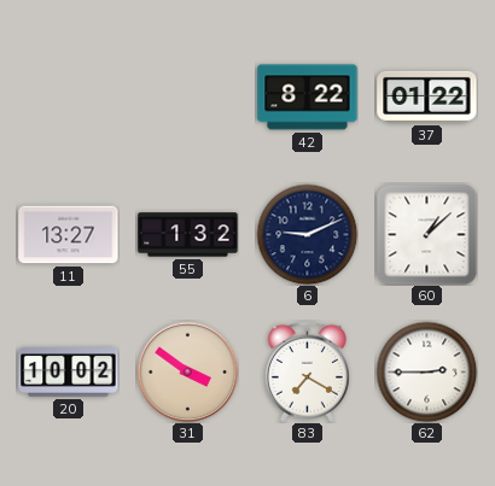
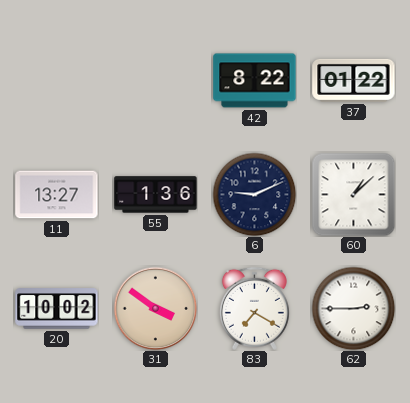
55: 1:32 -> 1:36
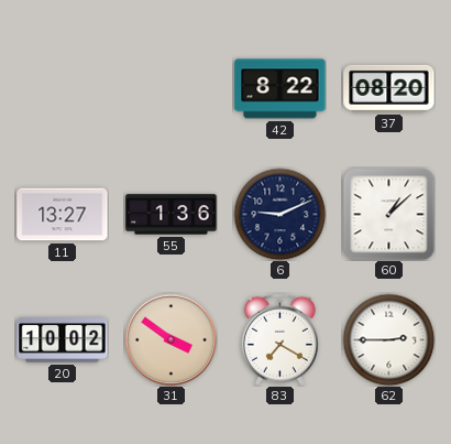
37: 01:22 -> 08:20
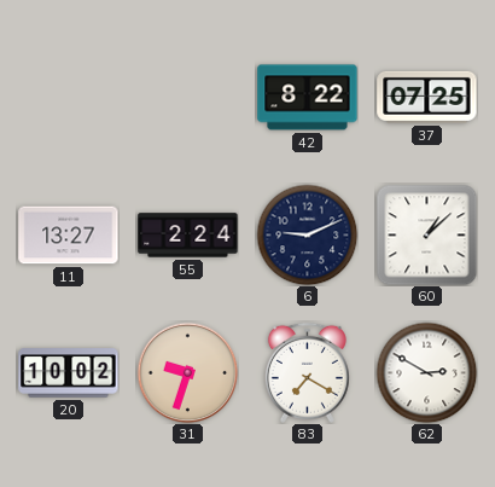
37: 08:20 -> 07:25
55: 1:36 -> 2:24
31: 3:51 -> 9:33
62: 2:45 -> 2:50
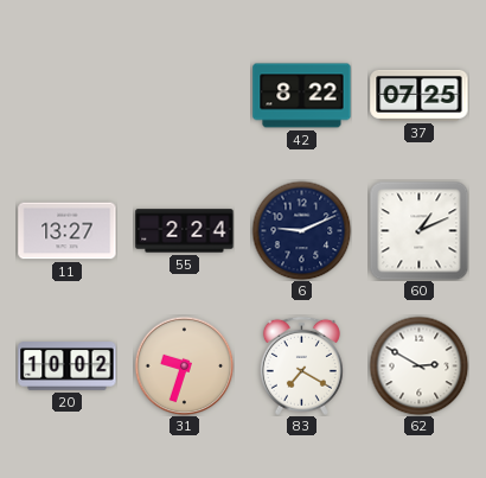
60: 1:08 -> 1:11
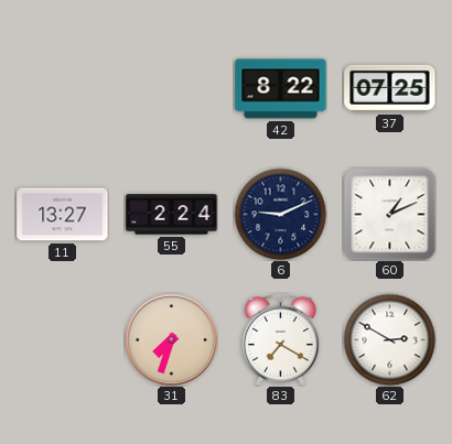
20: 10:02 -> none
31: 9:33 -> 7:33
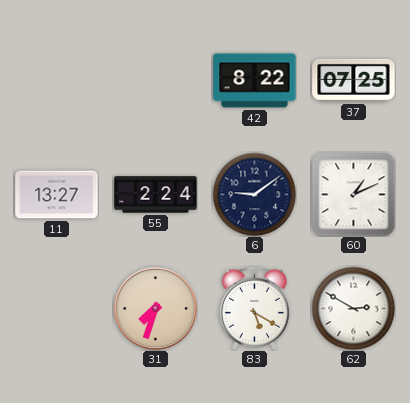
6: 9:11 -> 9:09
83: 7:20 -> 5:20
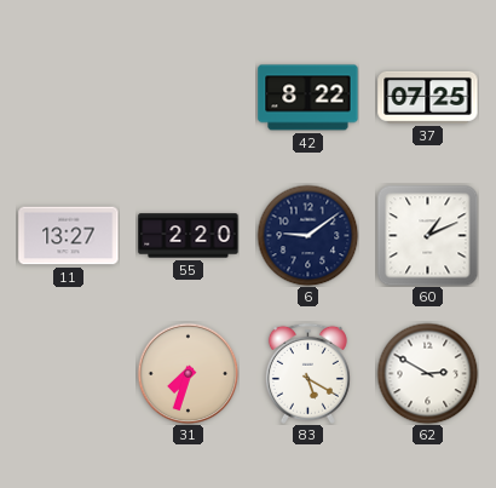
55: 2:24 -> 2:20
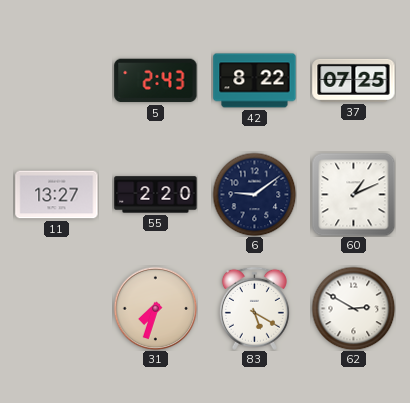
5: none -> 2:43
